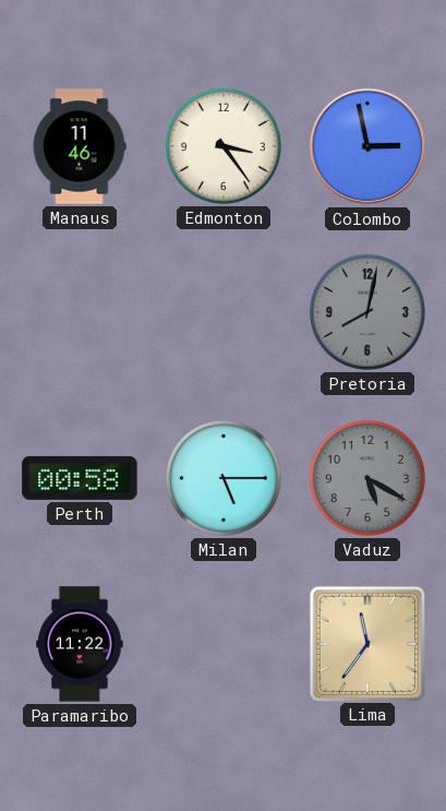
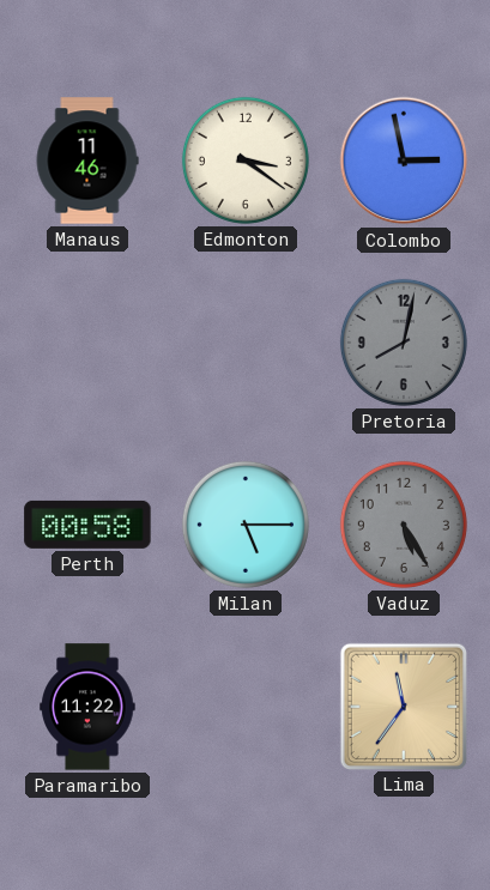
Edmonton: 3:24 -> 3:21
Vaduz: 5:20 -> 5:25
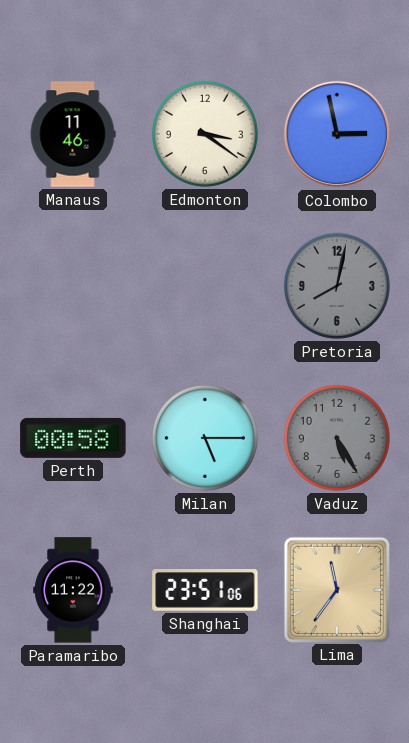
Shanghai: none -> 23:51
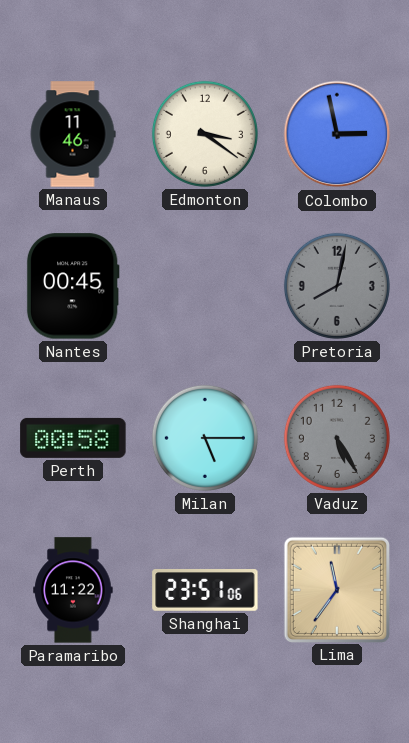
Nantes: none -> 00:45
